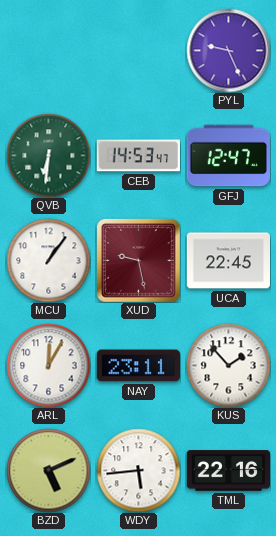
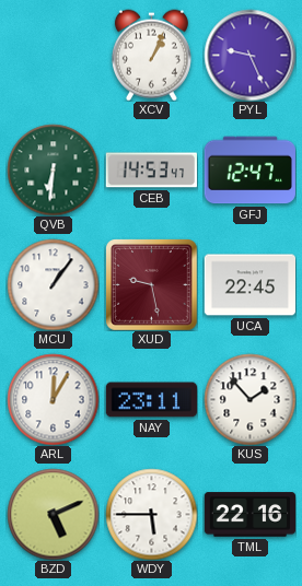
XCV: none -> 1:04
WDY: 5:44 -> 5:45
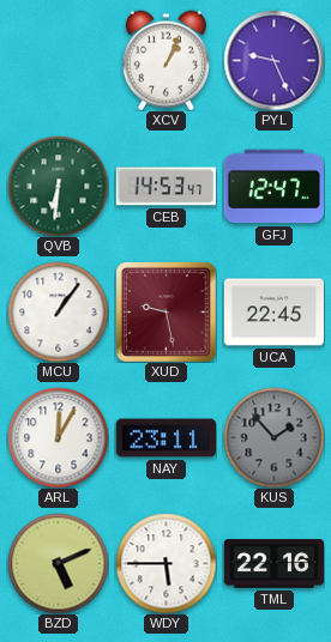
KUS dial: white -> grey
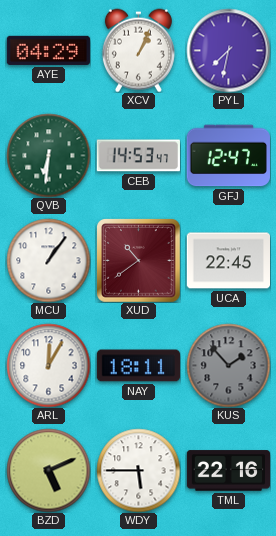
AYE: none -> 04:29
PYL: 9:26 -> 7:32
XUD: 9:28 -> 10:39
NAY: 23:11 -> 18:11
